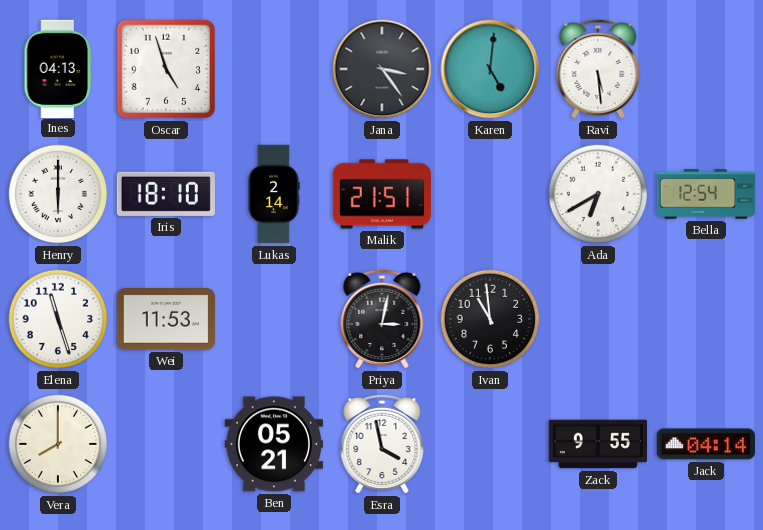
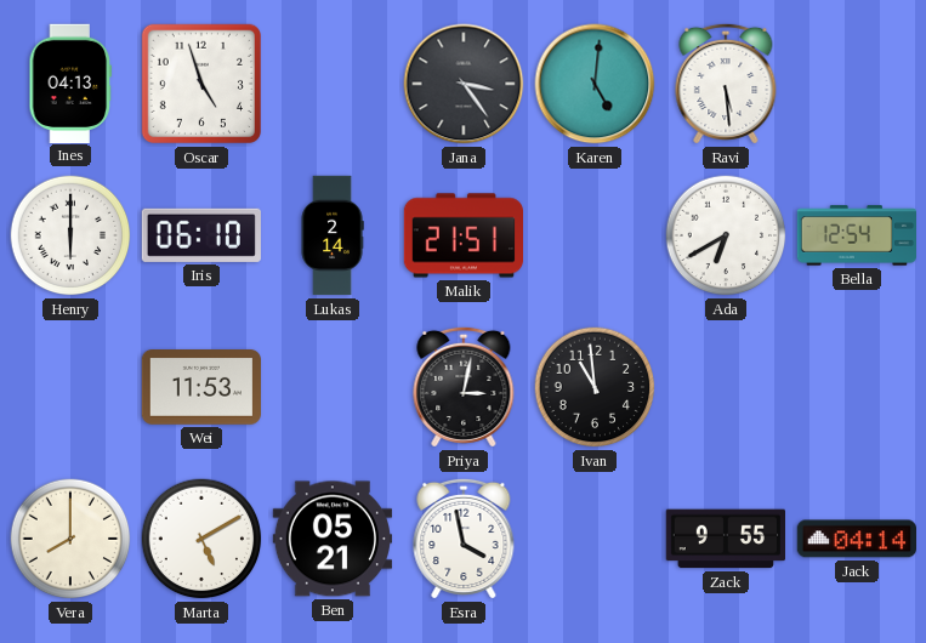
Iris: 18:10 -> 06:10
Elena: 11:27 -> none
Marta: none -> 5:10
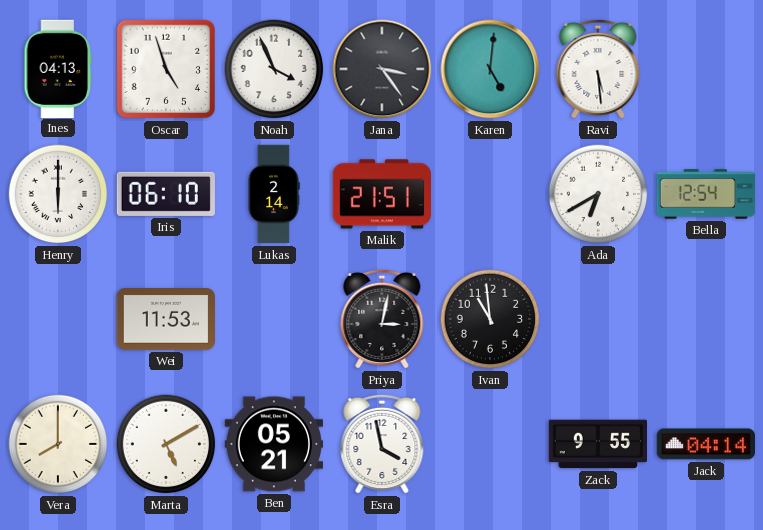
Noah: none -> 3:56
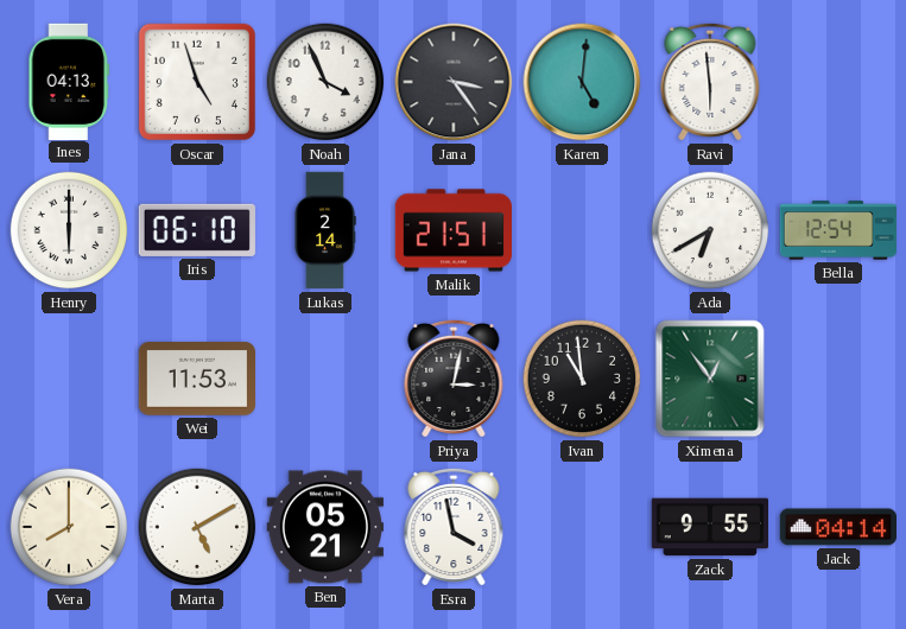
Ravi: 5:29 -> 5:59
Ximena: none -> 12:54
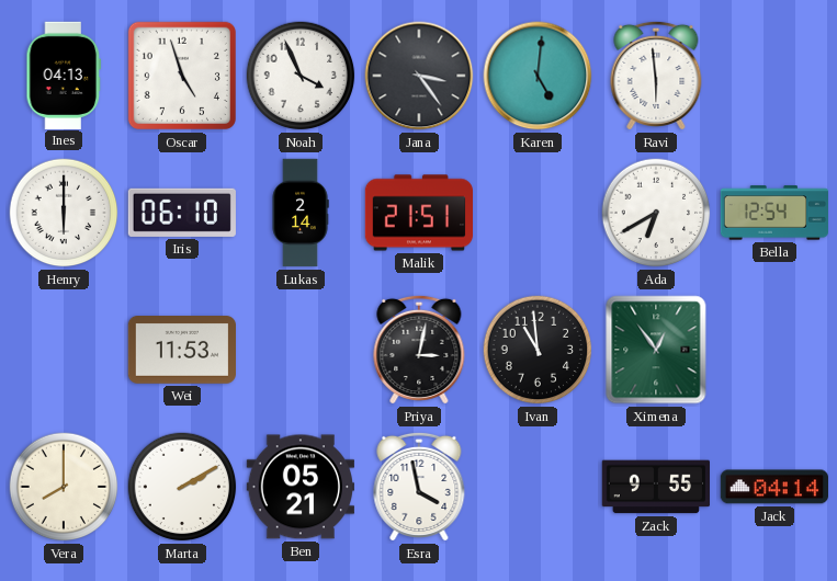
Marta: 5:10 -> 2:10
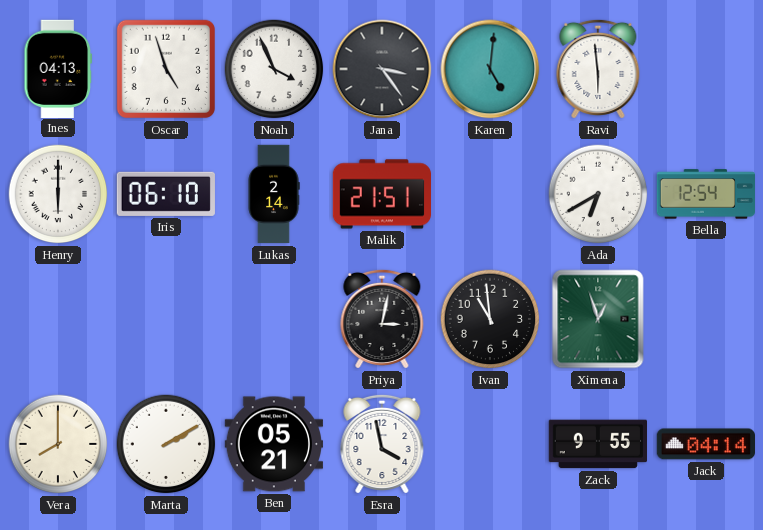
Wei: 11:53 -> none
Ximena: 12:54 -> 12:57
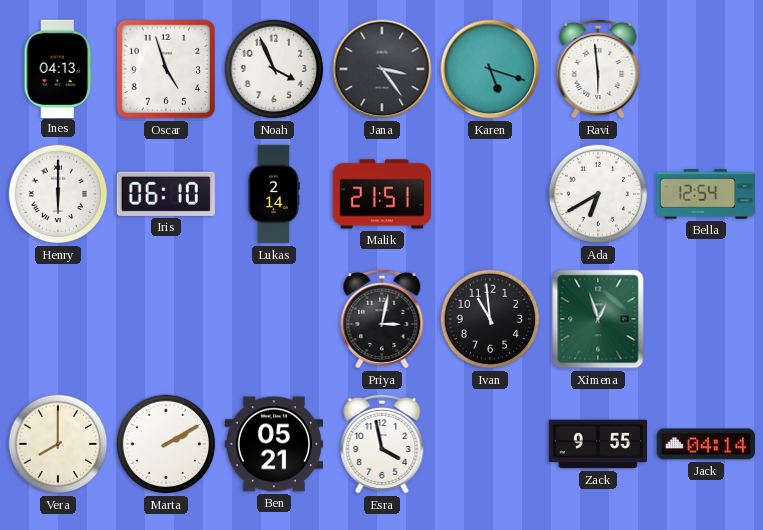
Karen: 5:01 -> 5:18
